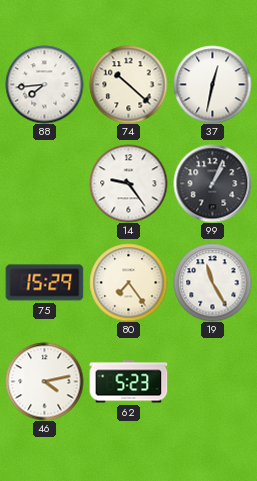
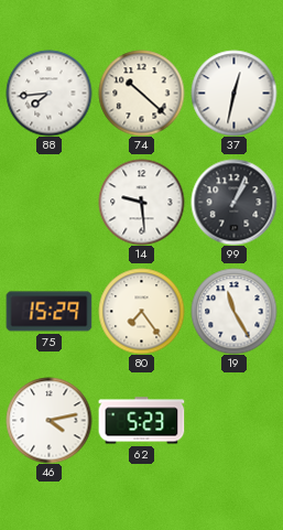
14: 9:24 -> 9:29
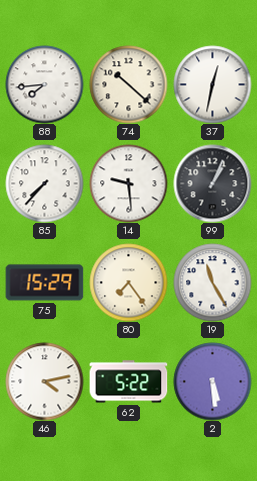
85: none -> 7:37
62: 5:23 -> 5:22
2: none -> 5:29
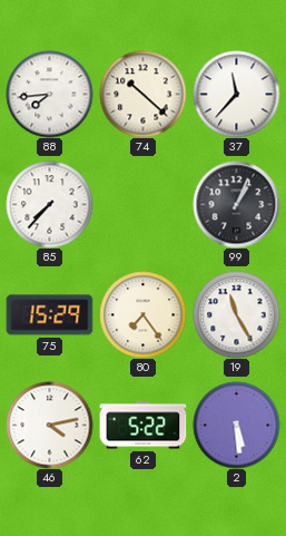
37: 12:32 -> 11:37
14: 9:29 -> none
